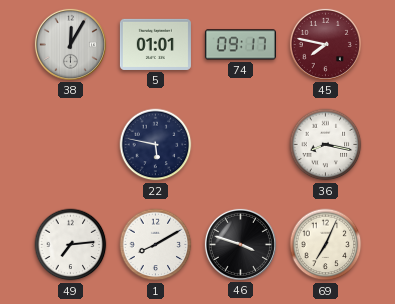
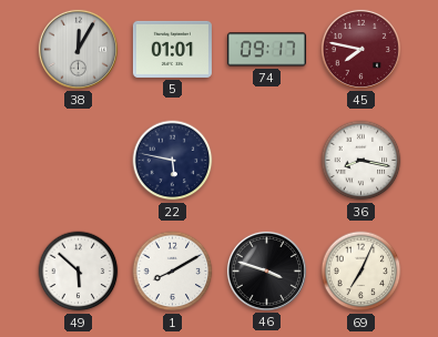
49: 7:14 -> 5:52
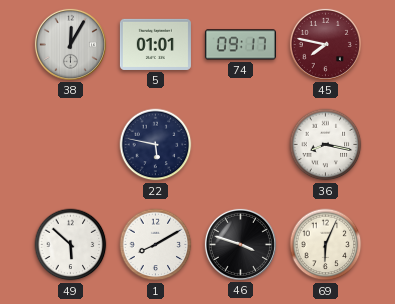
69: 7:04 -> 6:04
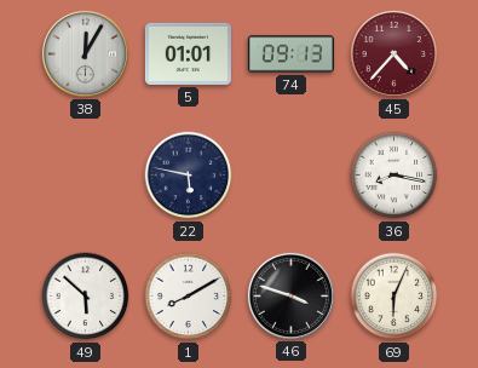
74: 09:17 -> 09:13
45: 7:47 -> 4:37
